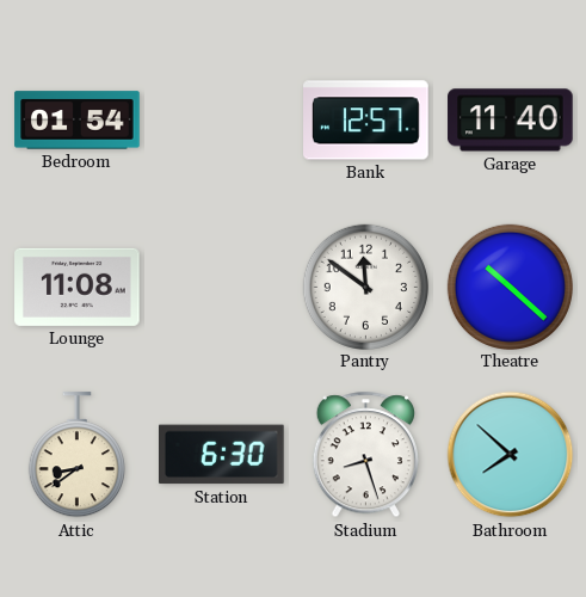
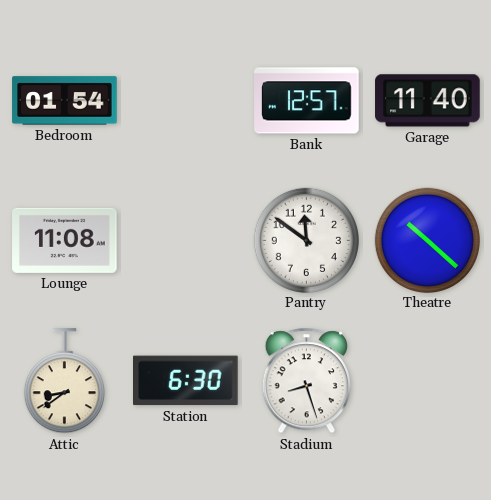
Bathroom: 7:52 -> none
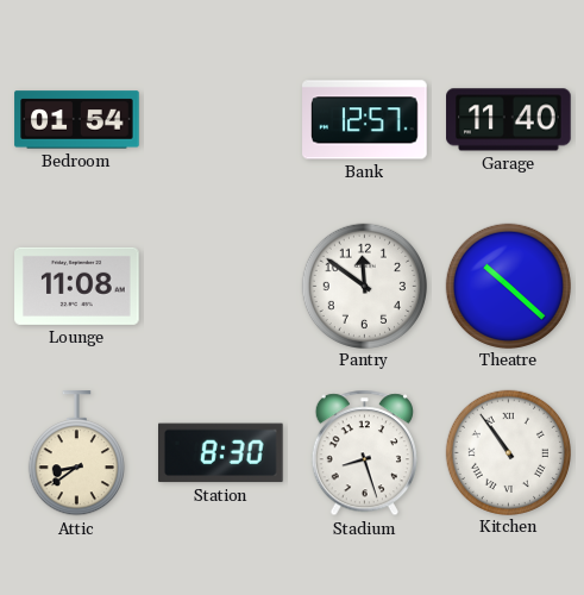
Station: 6:30 -> 8:30
Kitchen: none -> 10:54
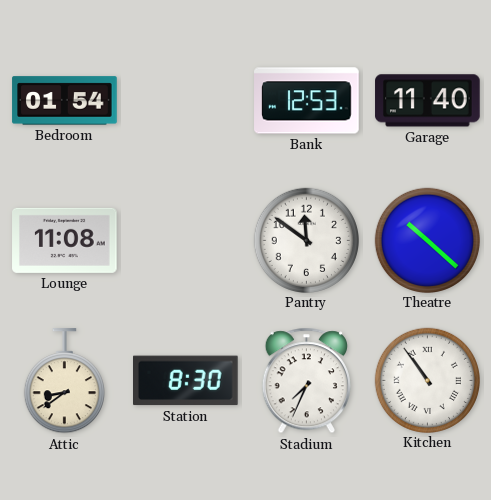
Bank: 12:57 -> 12:53
Stadium: 8:27 -> 7:34
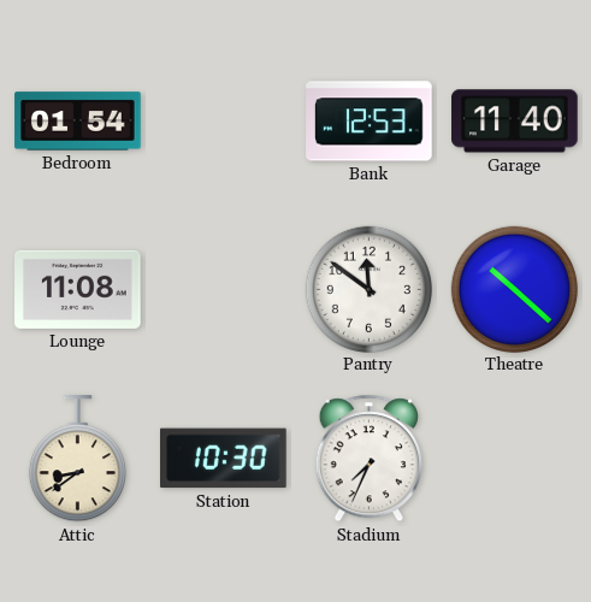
Station: 8:30 -> 10:30
Kitchen: 10:54 -> none
